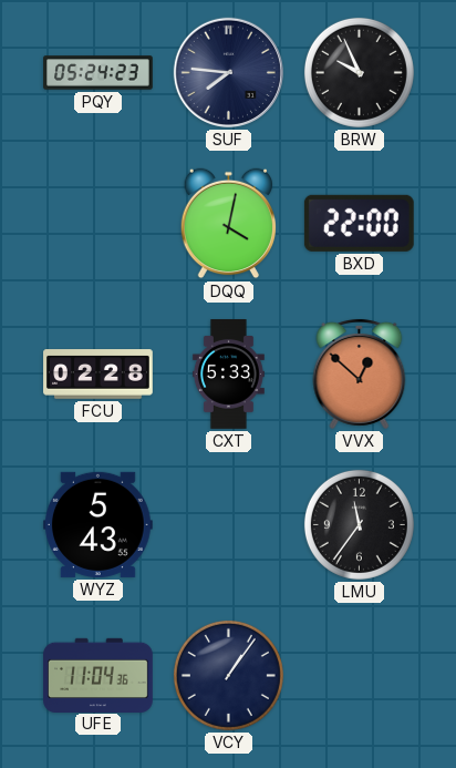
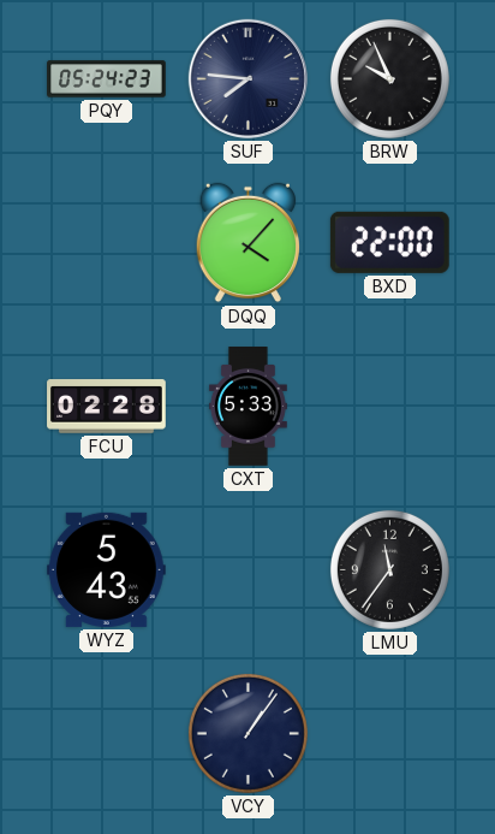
DQQ: 4:02 -> 4:07
VVX: 12:52 -> none
UFE: 11:04 -> none
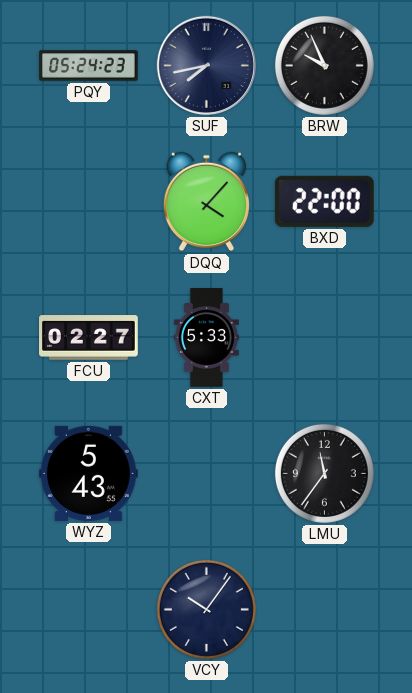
SUF: 7:46 -> 7:43
FCU: 02:28 -> 02:27
VCY: 1:06 -> 10:06
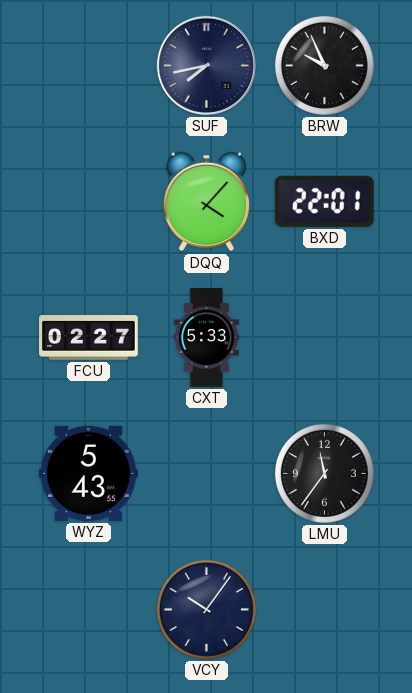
PQY: 05:24 -> none
BXD: 22:00 -> 22:01
